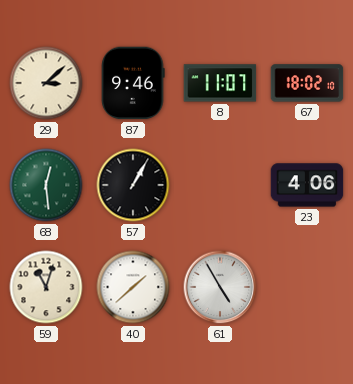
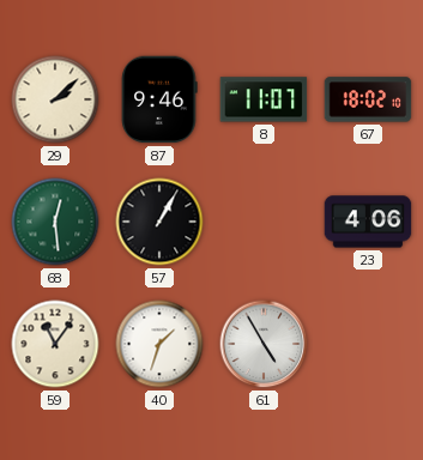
29: 3:08 -> 2:08
59: 11:03 -> 11:06
40: 1:38 -> 1:33
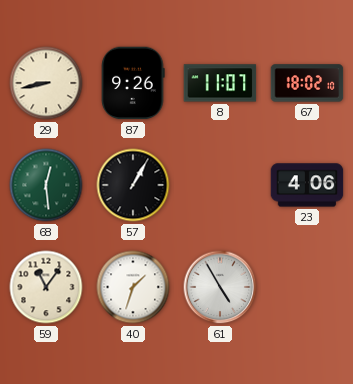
29: 2:08 -> 8:43
87: 9:46 -> 9:26
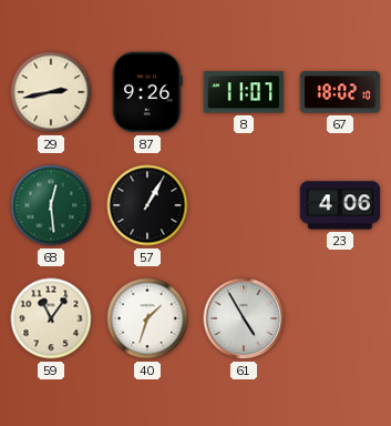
29: 8:43 -> 2:43
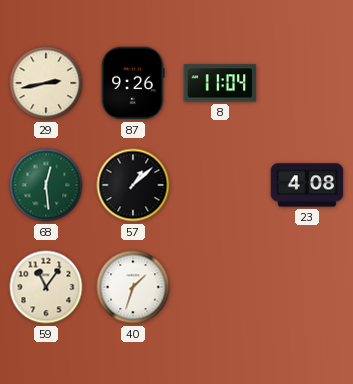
8: 11:07 -> 11:04
67: 18:02 -> none
57: 1:05 -> 1:08
23: 4:06 -> 4:08
61: 4:55 -> none
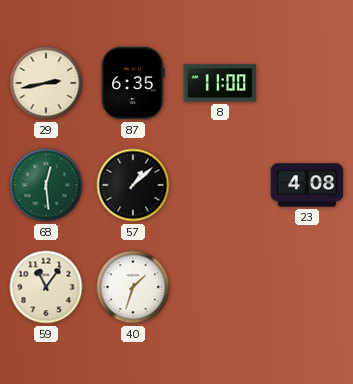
87: 9:26 -> 6:35
8: 11:04 -> 11:00
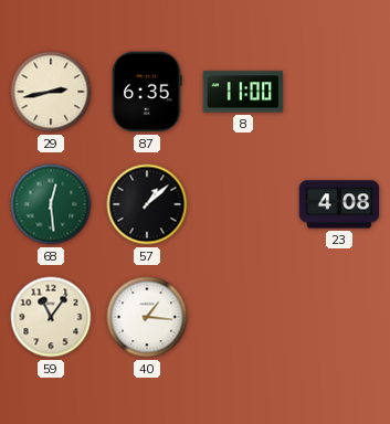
40: 1:33 -> 1:16
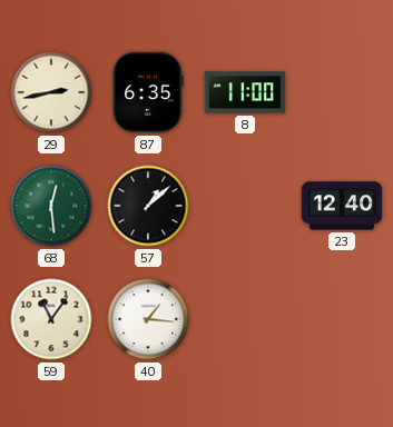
23: 4:08 -> 12:40
